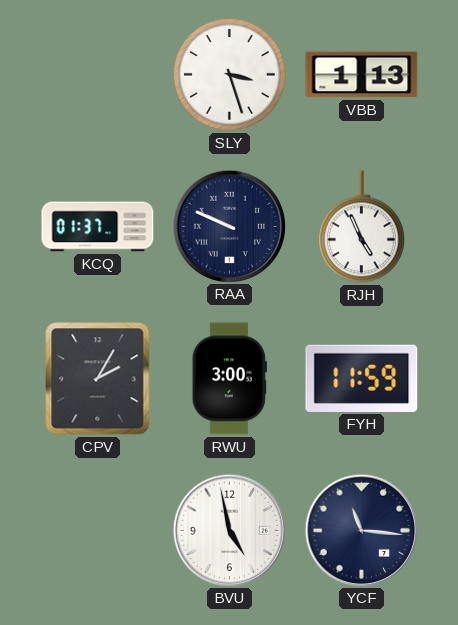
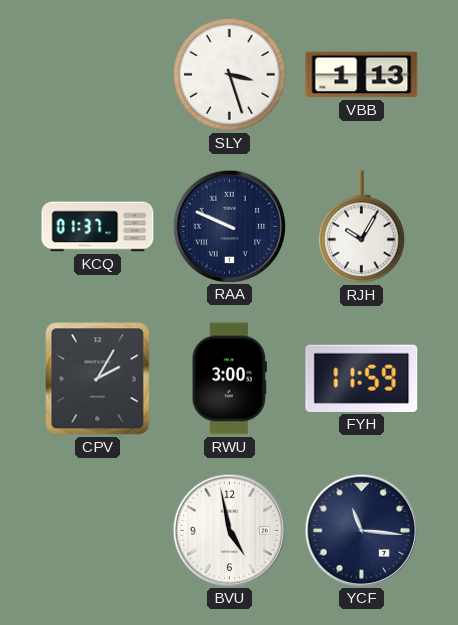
RJH: 4:56 -> 10:05
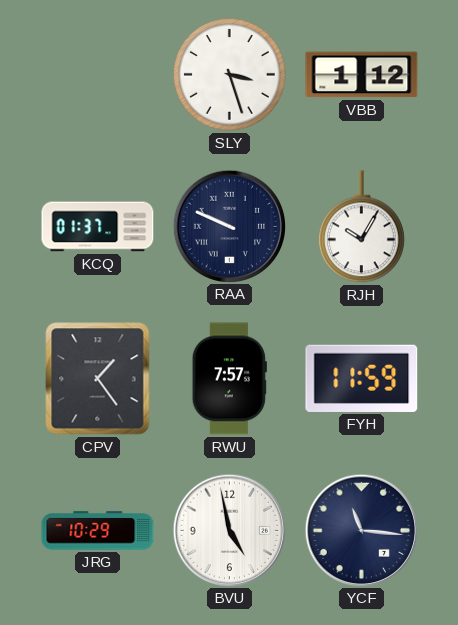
VBB: 1:13 -> 1:12
CPV: 2:05 -> 1:24
RWU: 3:00 -> 7:57
JRG: none -> 10:29
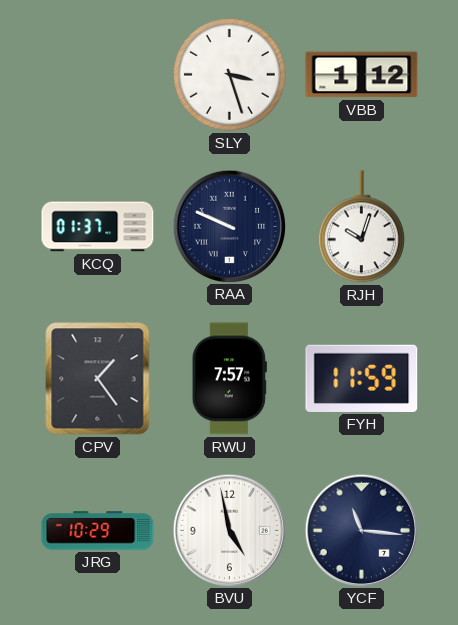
RJH: 10:05 -> 10:03
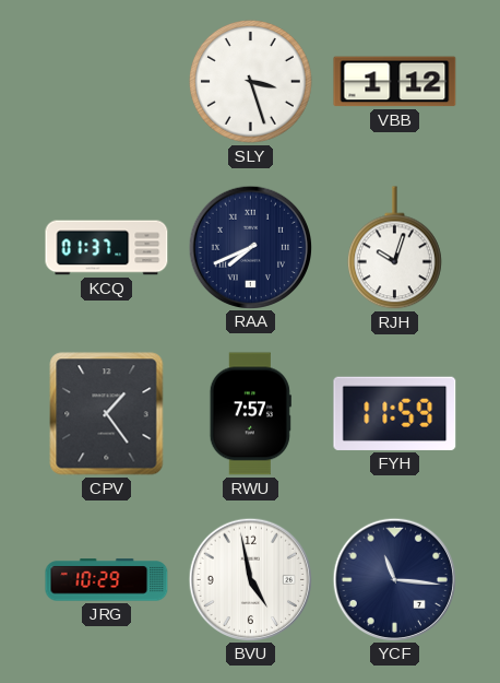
RAA: 9:49 -> 7:41
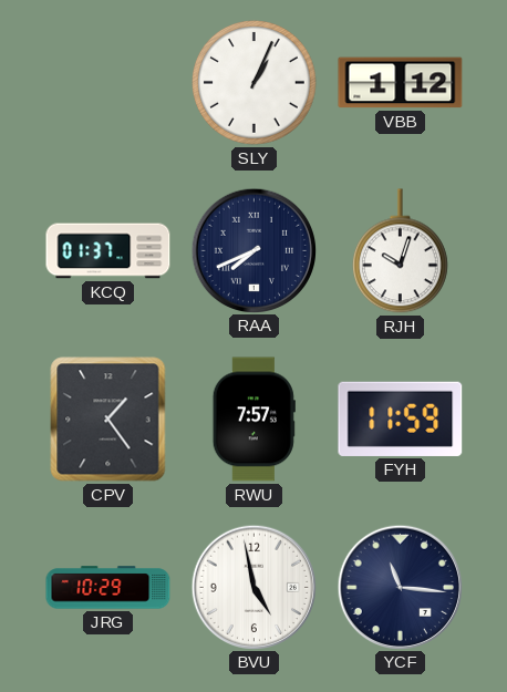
SLY: 3:27 -> 1:04
